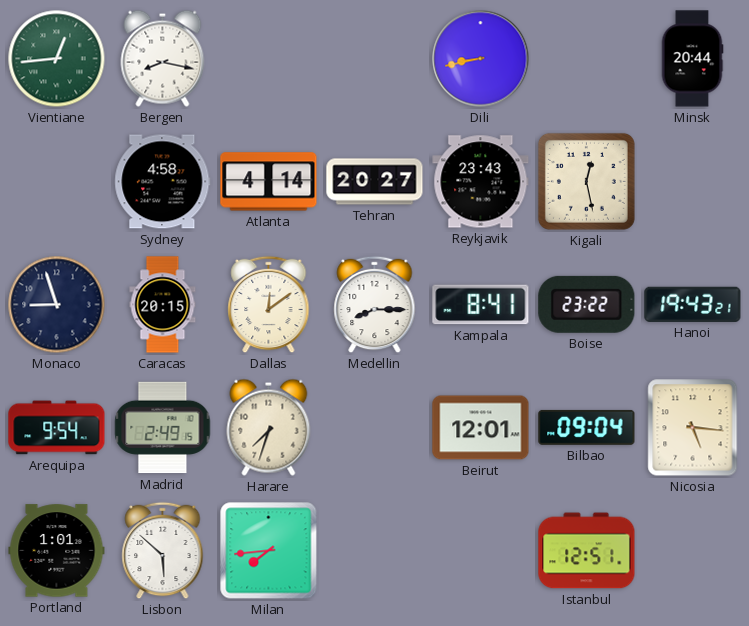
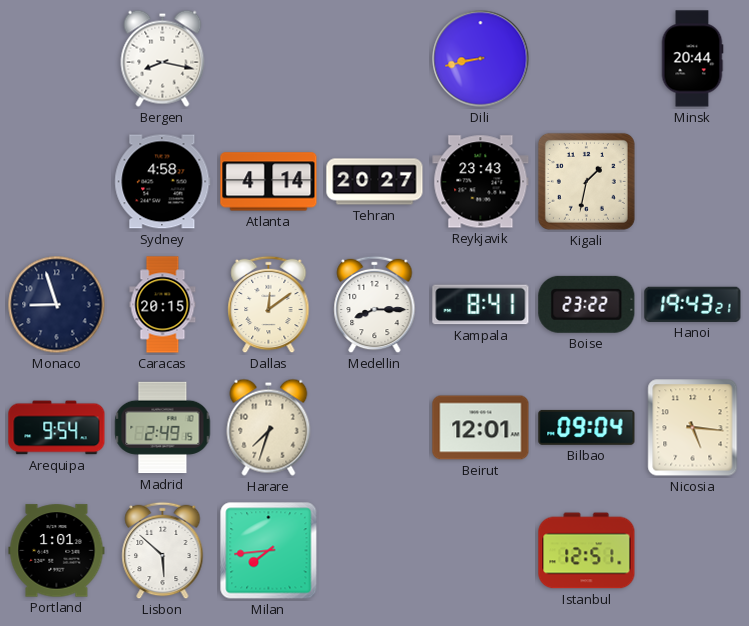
Vientiane: 12:44 -> none
Kigali: 12:28 -> 1:32
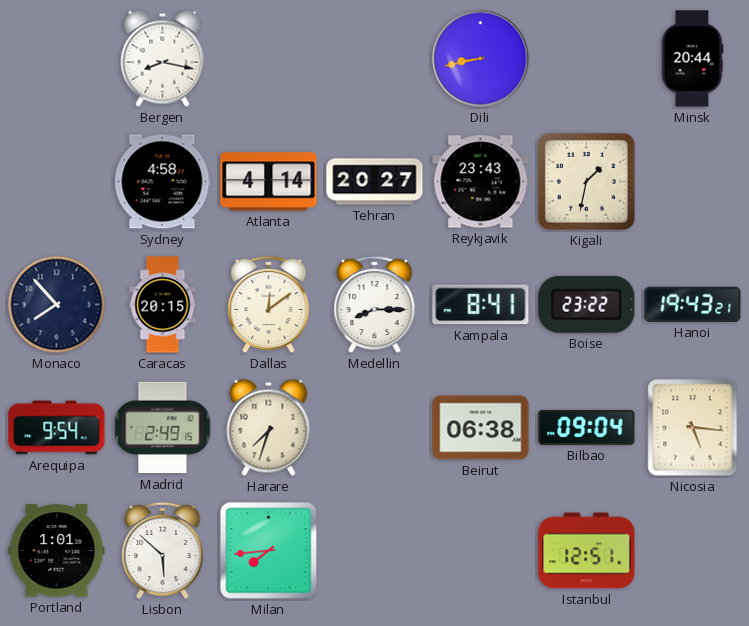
Monaco: 8:57 -> 7:53
Beirut: 12:01 -> 06:38
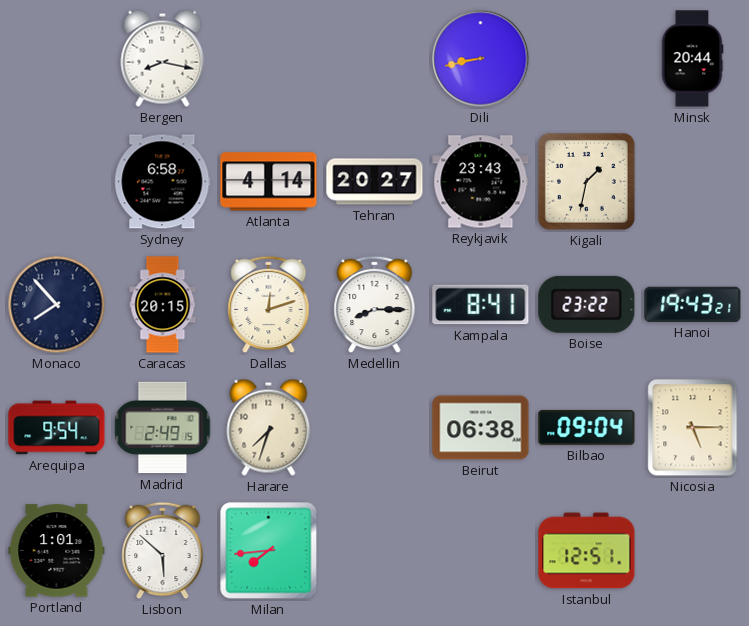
Sydney: 4:58 -> 6:58
Dallas: 12:09 -> 12:12
Nicosia: 5:16 -> 5:15
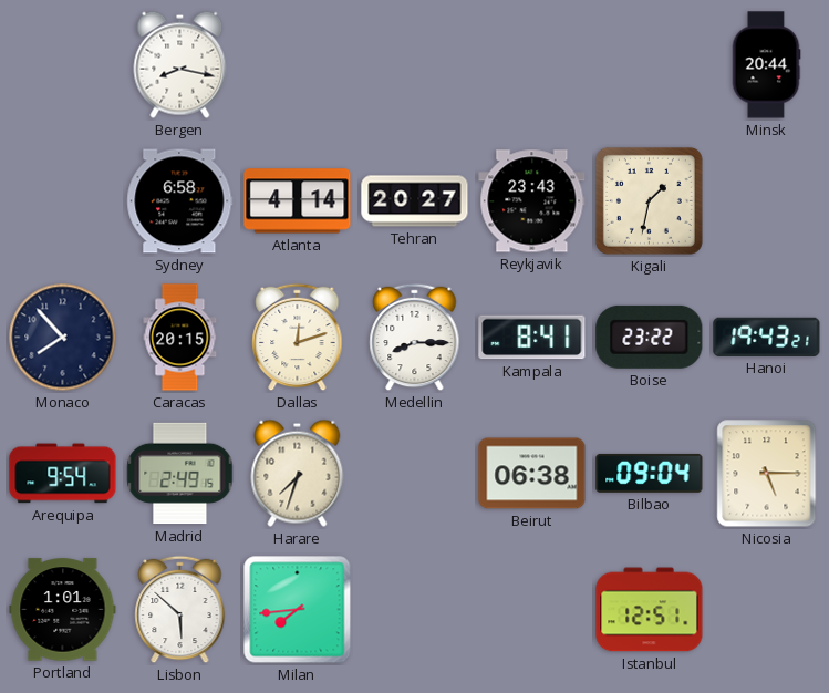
Dili: 8:43 -> none
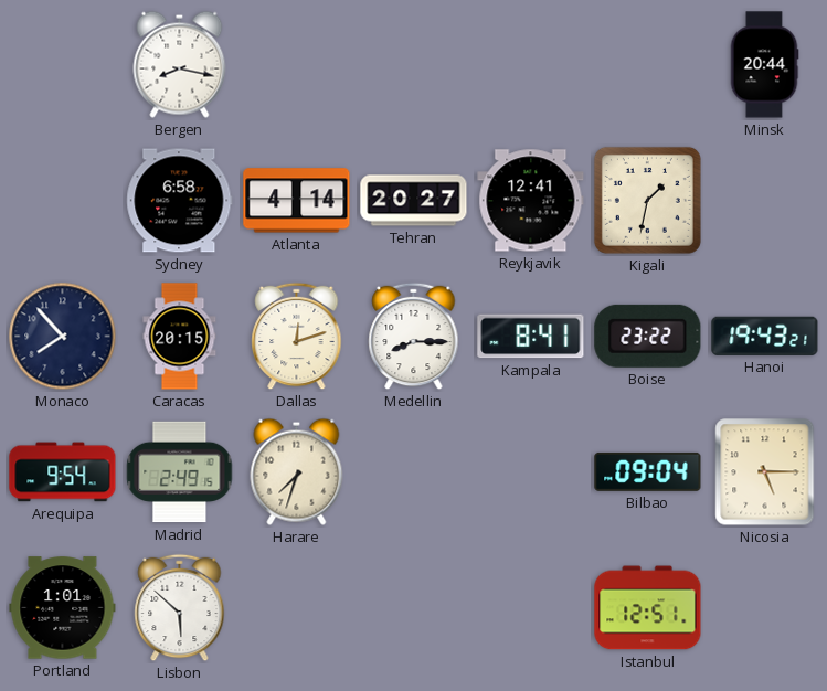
Reykjavik: 23:43 -> 12:41
Beirut: 06:38 -> none
Milan: 7:44 -> none
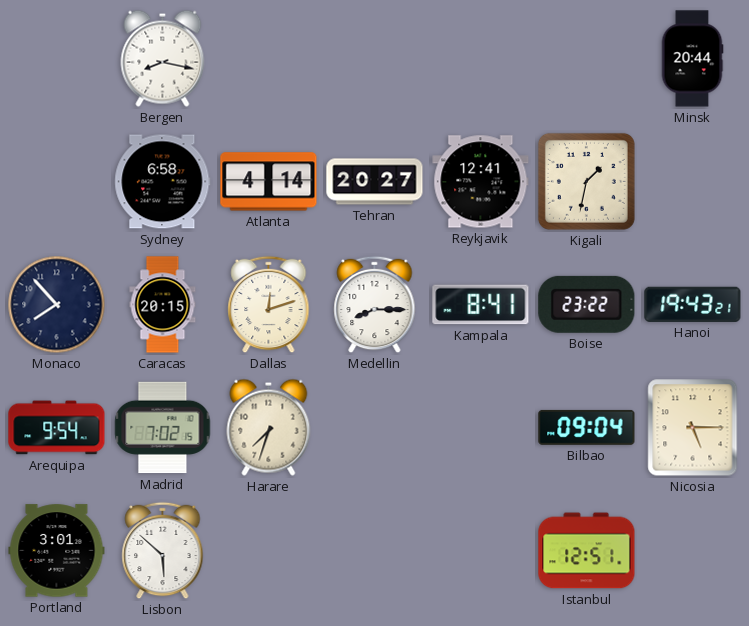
Madrid: 2:49 -> 7:02
Portland: 1:01 -> 3:01
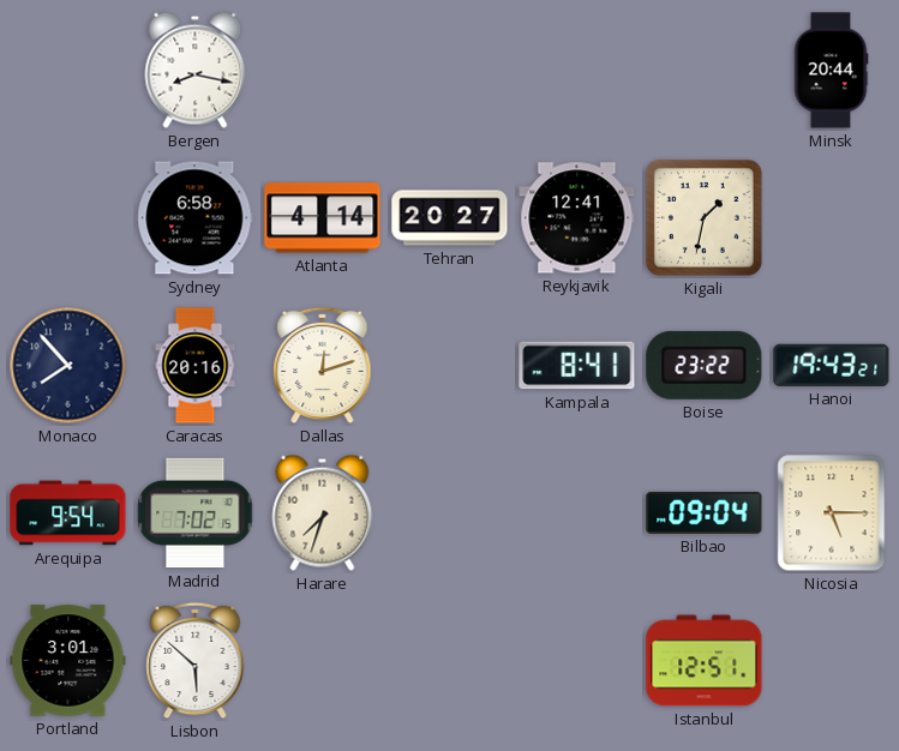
Caracas: 20:15 -> 20:16
Medellin: 8:15 -> none
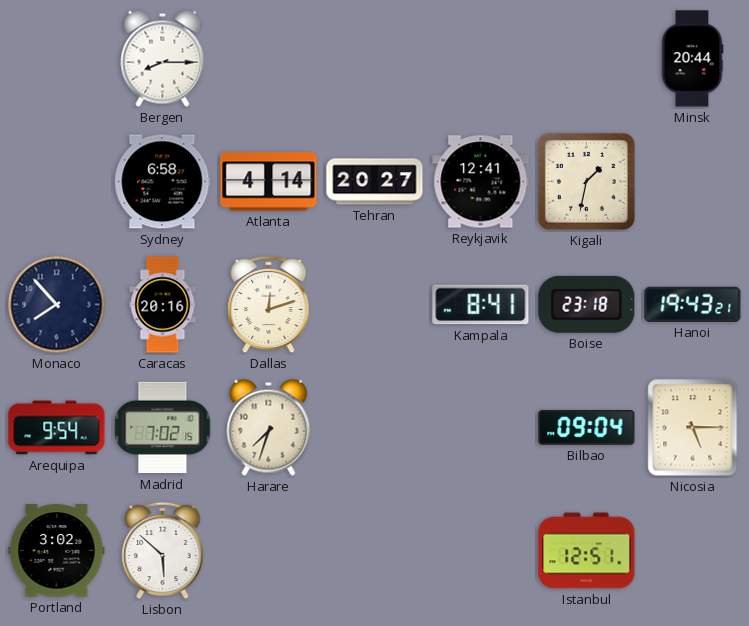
Bergen: 8:17 -> 8:15
Boise: 23:22 -> 23:18
Portland: 3:01 -> 3:02
